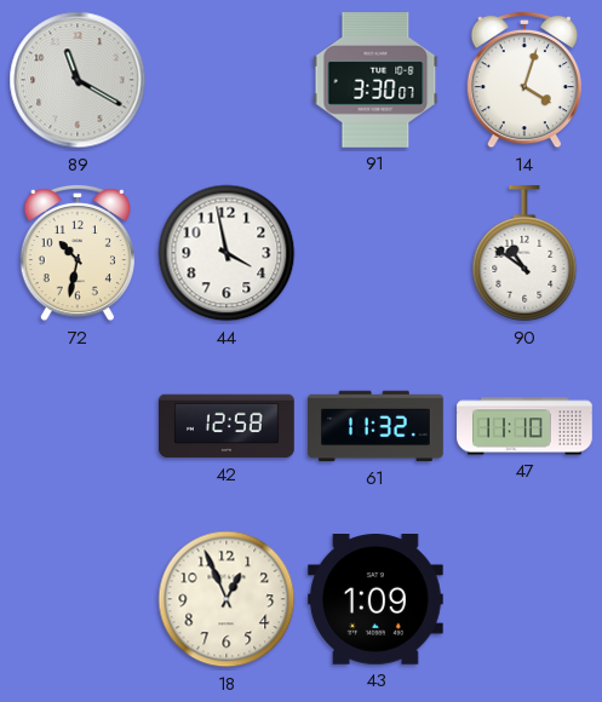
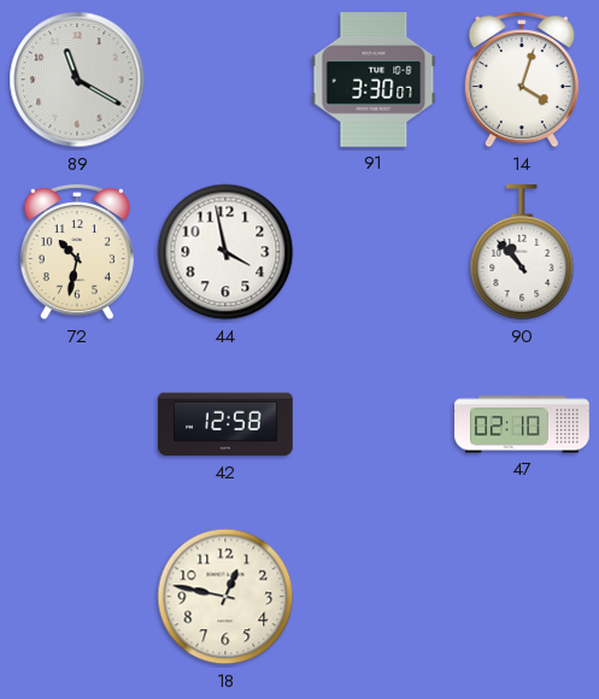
90: 10:51 -> 10:53
61: 11:32 -> none
47: 11:10 -> 02:10
18: 12:56 -> 12:47
43: 1:09 -> none
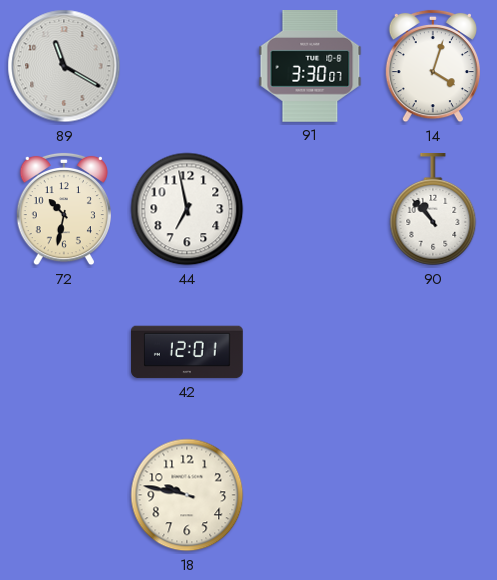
44: 3:58 -> 6:58
42: 12:58 -> 12:01
47: 02:10 -> none
18: 12:47 -> 9:47
